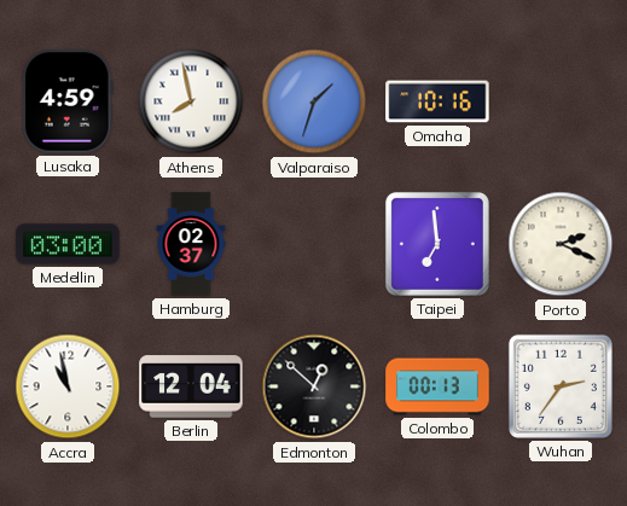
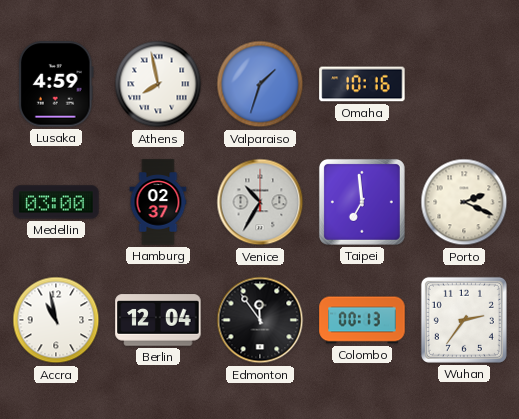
Venice: none -> 10:35
Edmonton: 12:52 -> 11:54
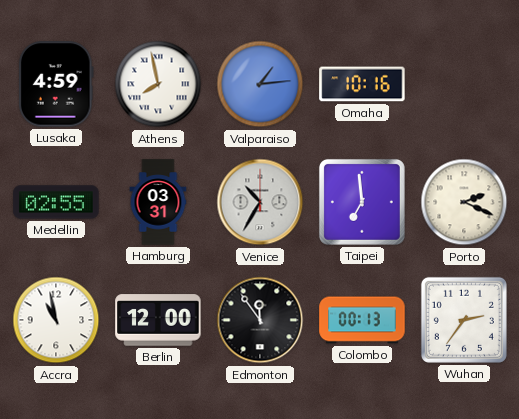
Valparaiso: 1:33 -> 1:14
Medellin: 03:00 -> 02:55
Hamburg: 02:37 -> 03:31
Berlin: 12:04 -> 12:00
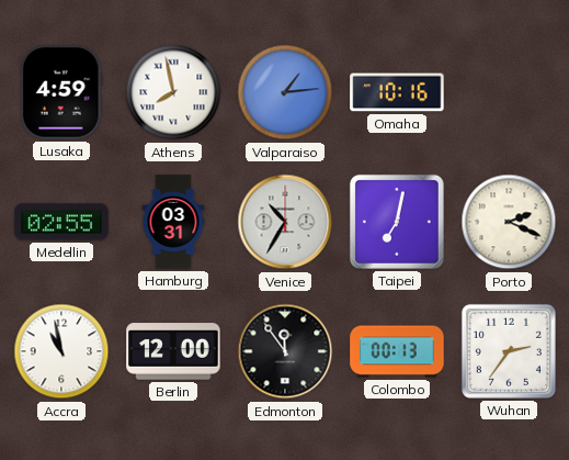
Taipei: 6:59 -> 7:02
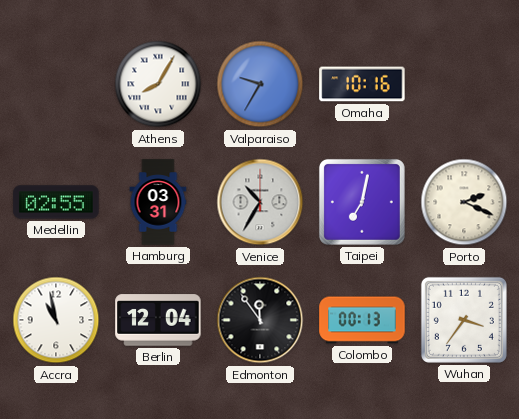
Lusaka: 4:59 -> none
Athens: 7:58 -> 8:05
Valparaiso: 1:14 -> 9:35
Berlin: 12:00 -> 12:04
Wuhan: 2:36 -> 3:36
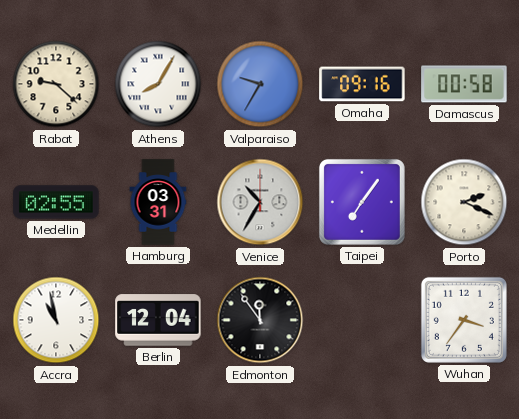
Rabat: none -> 9:22
Omaha: 10:16 -> 09:16
Damascus: none -> 00:58
Taipei: 7:02 -> 7:06
Colombo: 00:13 -> none
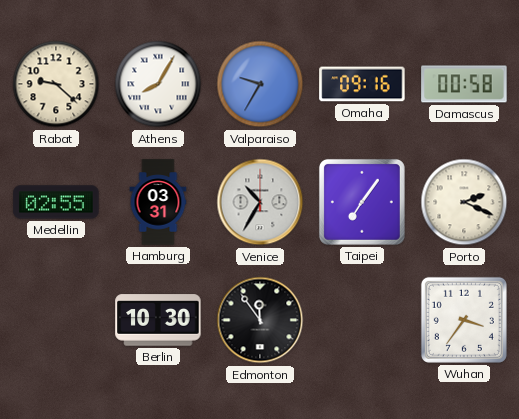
Accra: 10:58 -> none
Berlin: 12:04 -> 10:30
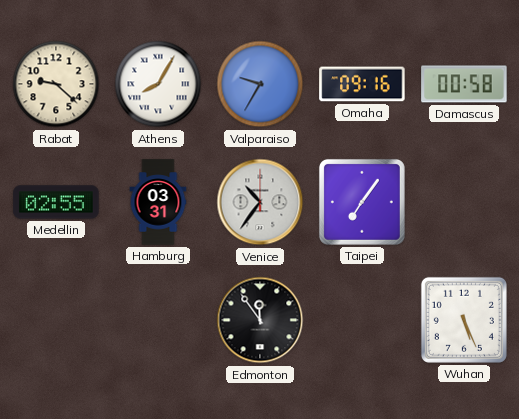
Venice: 10:35 -> 10:36
Porto: 2:19 -> none
Berlin: 10:30 -> none
Wuhan: 3:36 -> 5:26
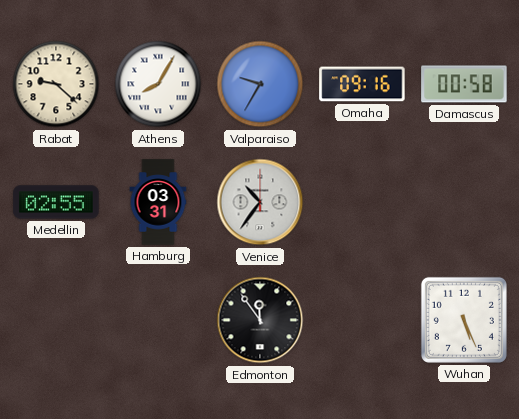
Taipei: 7:06 -> none
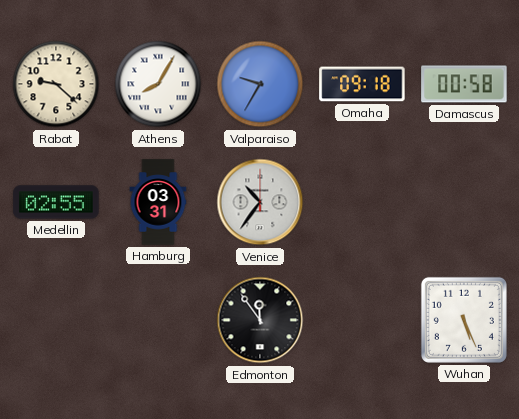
Omaha: 09:16 -> 09:18
